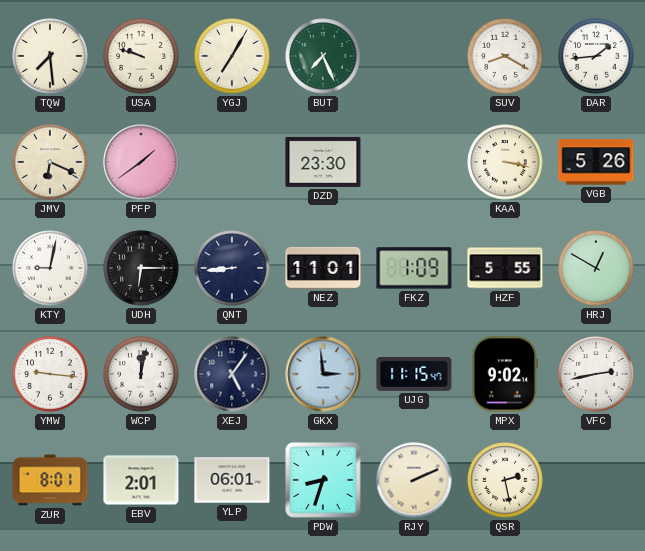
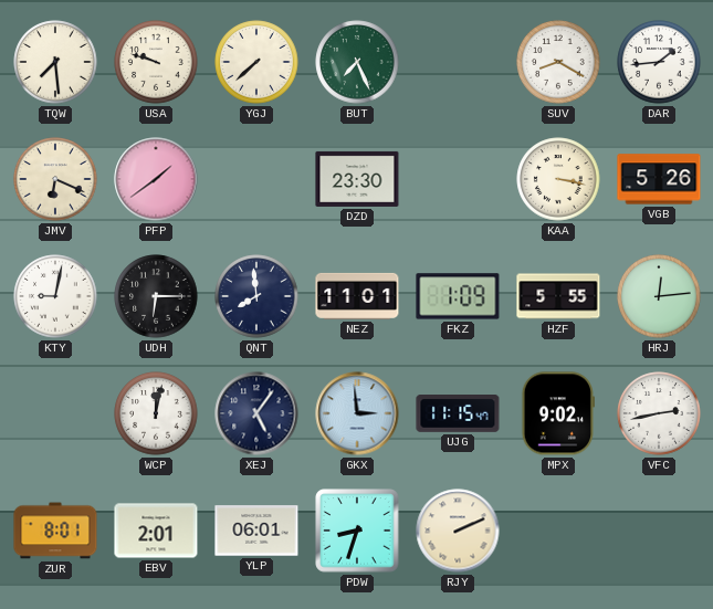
YGJ: 7:05 -> 7:38
QNT: 8:44 -> 7:59
HRJ: 12:50 -> 12:14
YMW: 9:16 -> none
QSR: 2:28 -> none
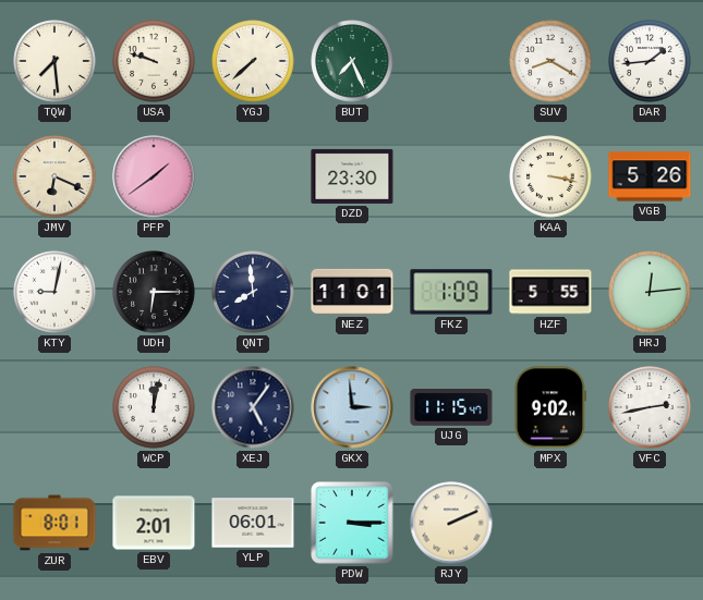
PDW: 8:33 -> 3:15
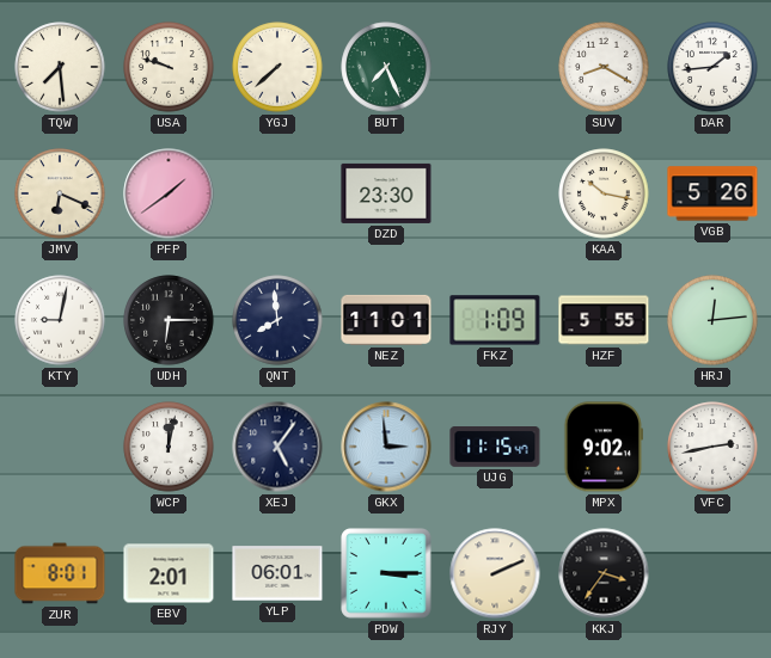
KAA: 3:17 -> 10:17
KKJ: none -> 3:36
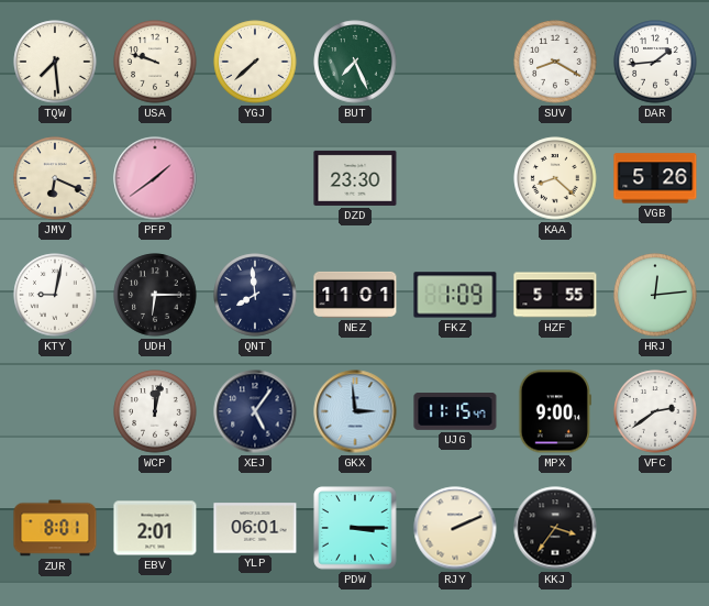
KAA: 10:17 -> 8:22
MPX: 9:02 -> 9:00
VFC: 2:43 -> 2:39
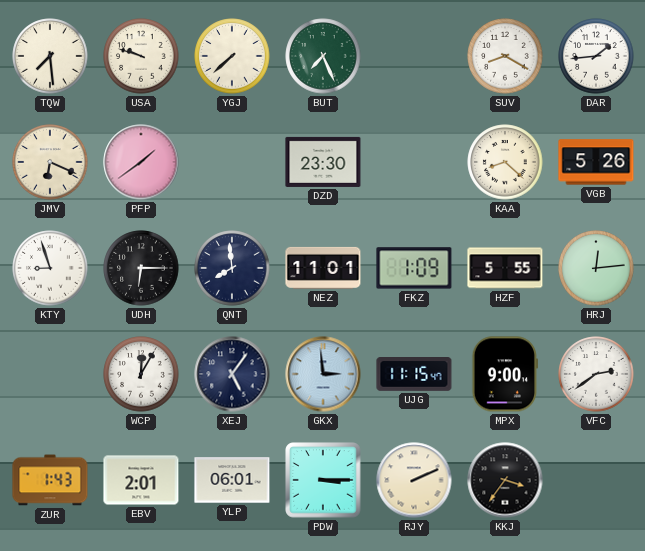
KTY: 9:02 -> 8:57
WCP: 12:02 -> 12:05
ZUR: 8:01 -> 1:43
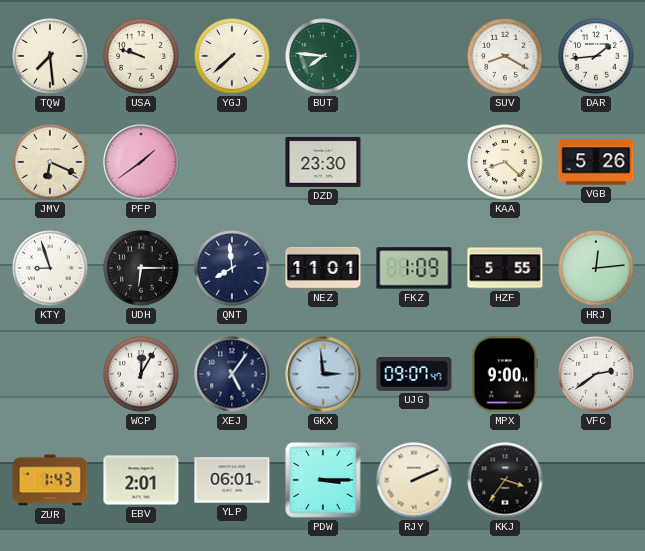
BUT: 7:26 -> 7:46
UJG: 11:15 -> 09:07
